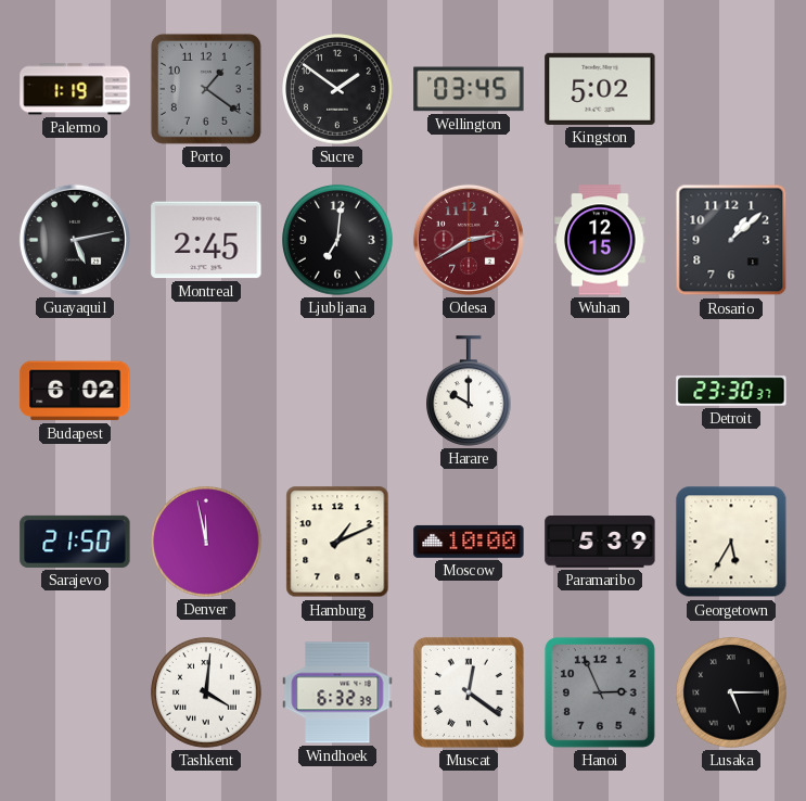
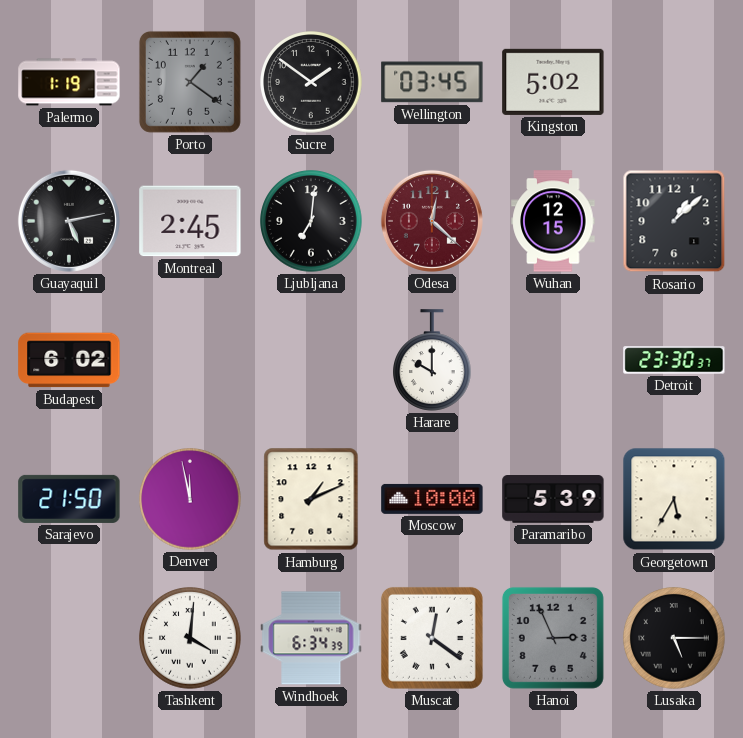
Odesa: 2:40 -> 12:22
Windhoek: 6:32 -> 6:34
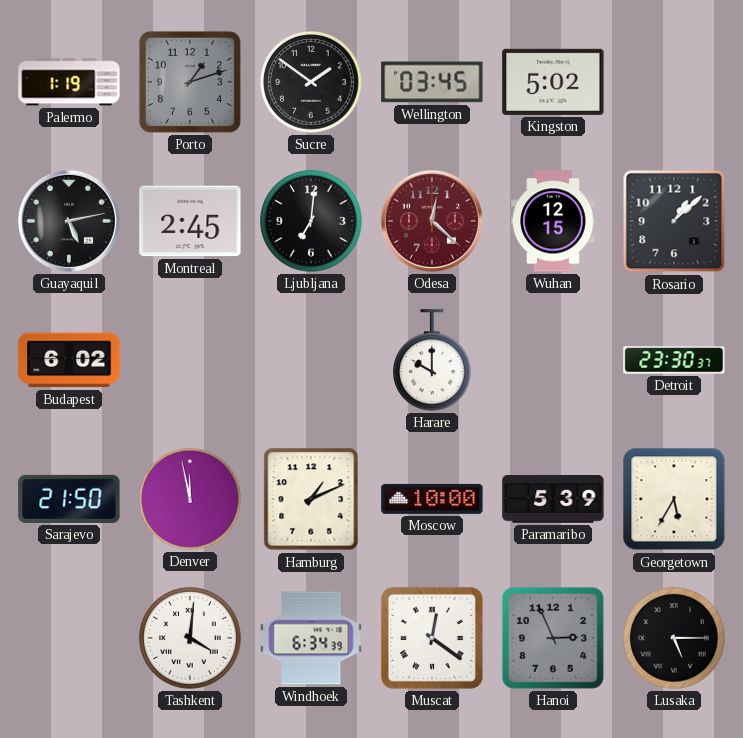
Porto: 1:21 -> 1:12
